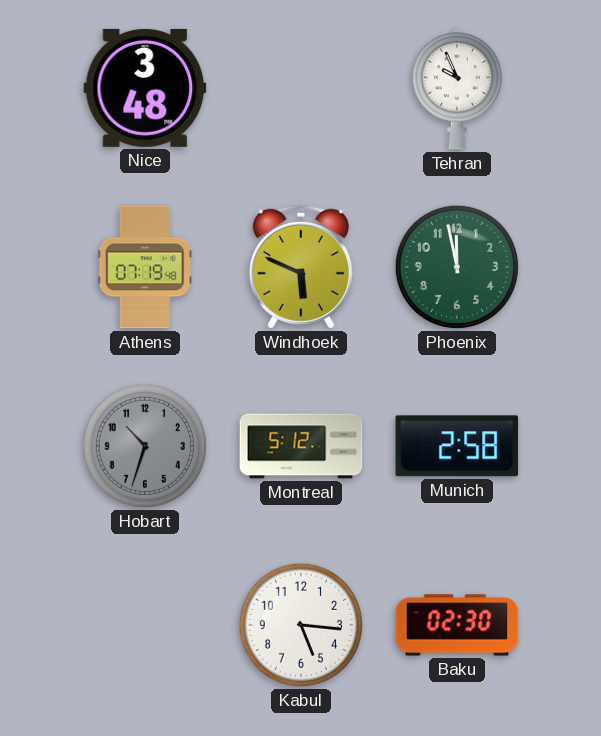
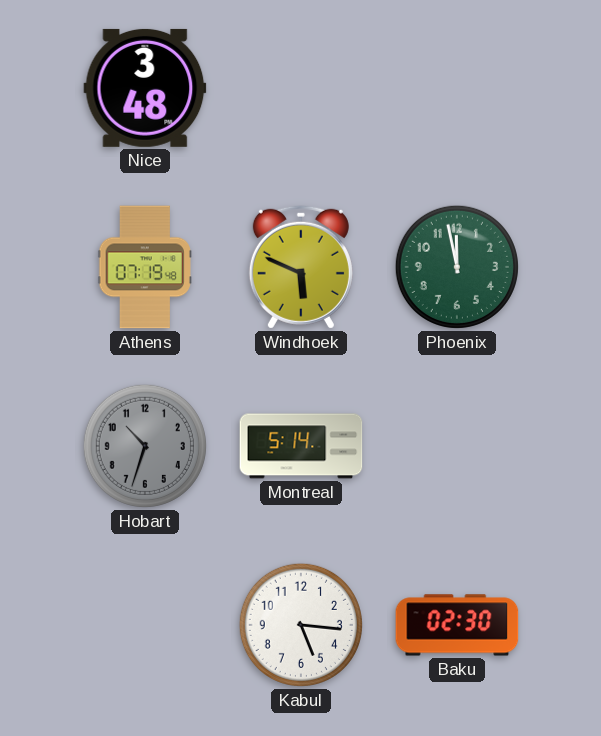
Tehran: 9:56 -> none
Montreal: 5:12 -> 5:14
Munich: 2:58 -> none
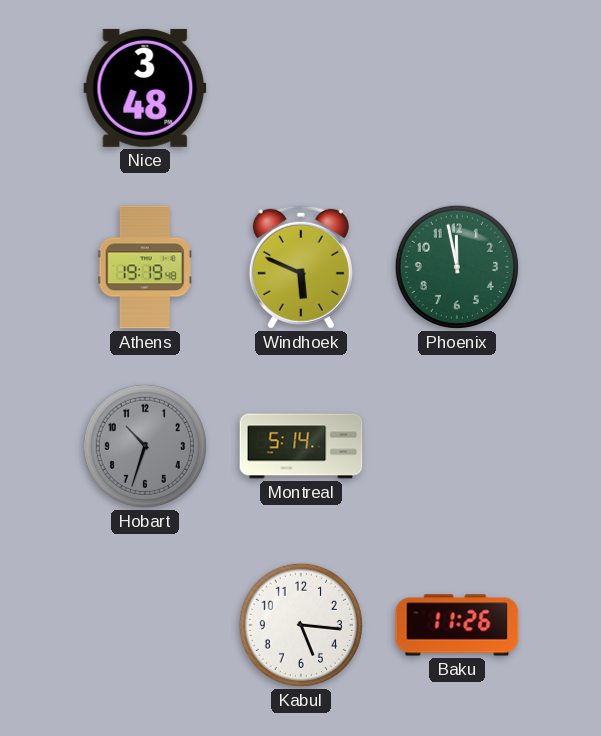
Athens: 07:19 -> 19:19
Baku: 02:30 -> 11:26
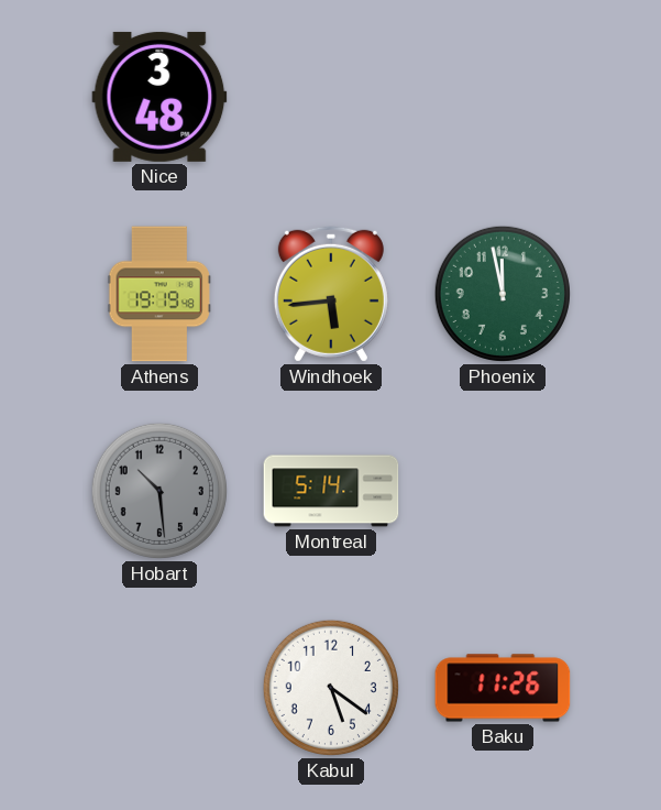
Windhoek: 5:49 -> 5:44
Hobart: 10:33 -> 10:29
Kabul: 5:16 -> 5:21
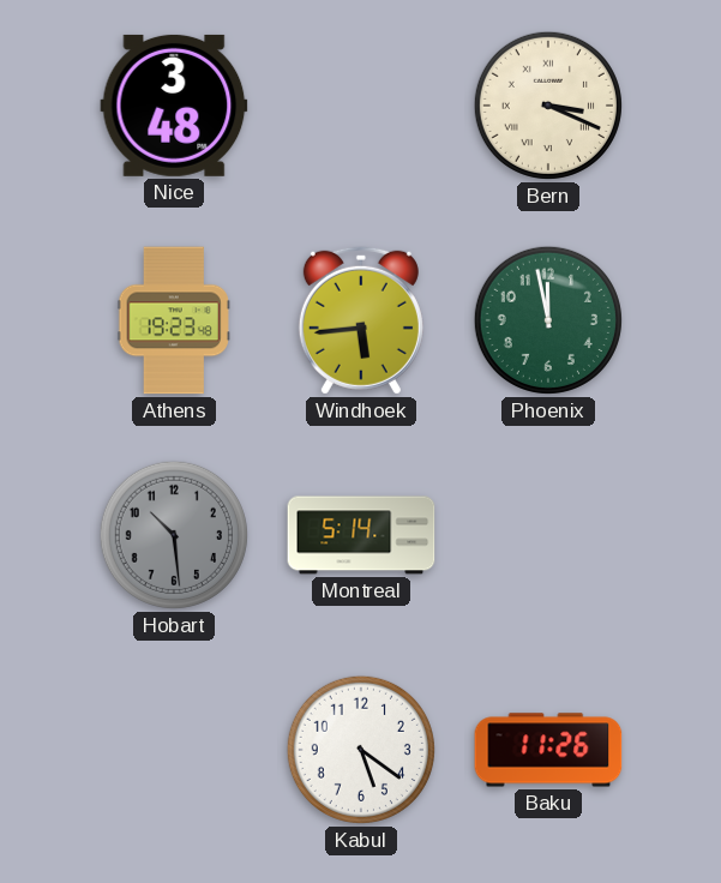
Bern: none -> 3:19
Athens: 19:19 -> 19:23
